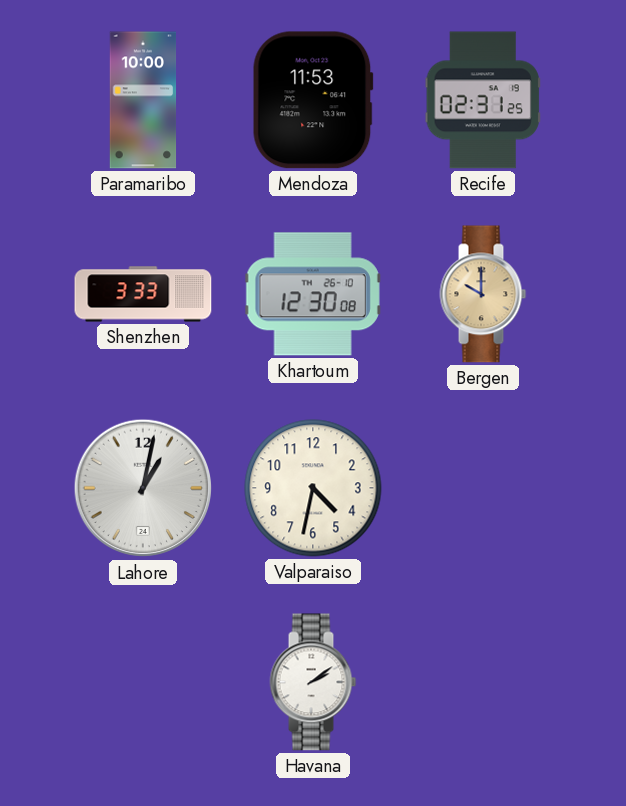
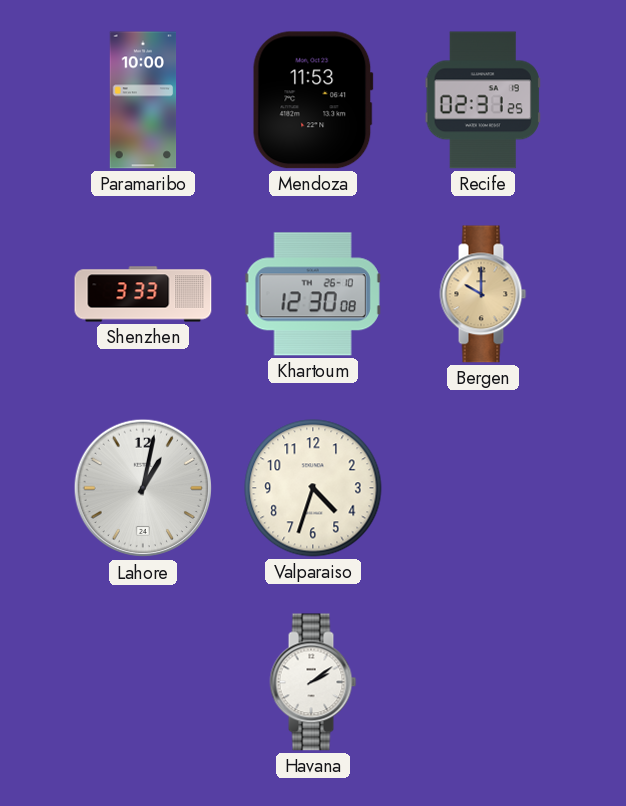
Valparaiso: 4:32 -> 4:33
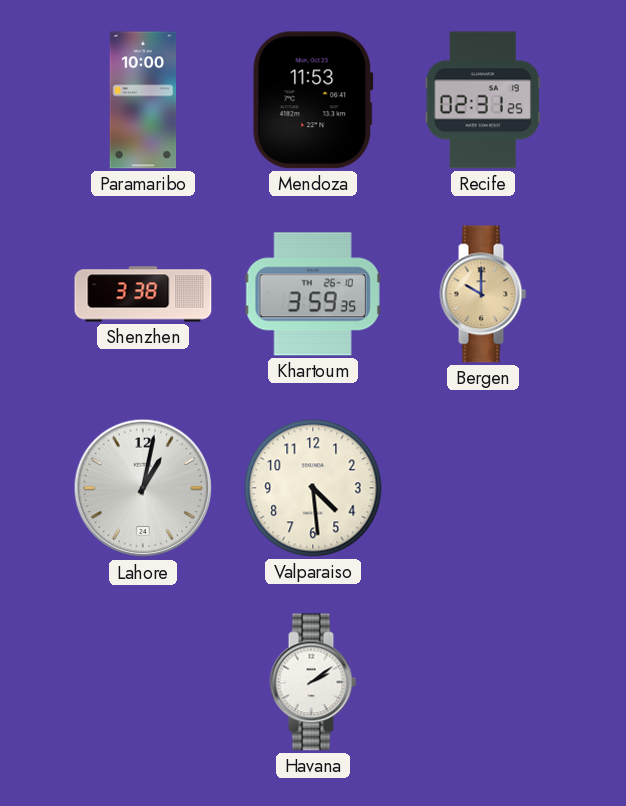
Shenzhen: 3:33 -> 3:38
Khartoum: 12:30 -> 3:59
Valparaiso: 4:33 -> 4:29
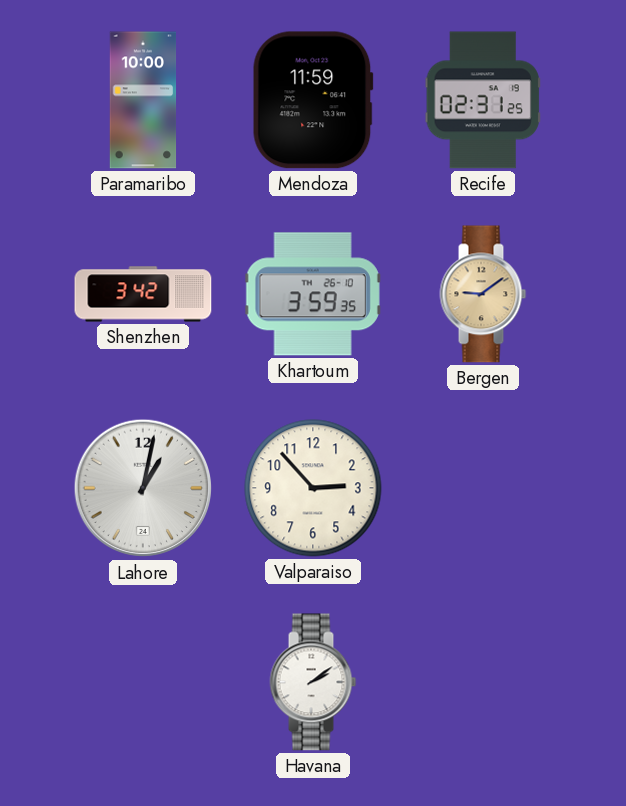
Mendoza: 11:53 -> 11:59
Shenzhen: 3:38 -> 3:42
Bergen: 10:00 -> 9:09
Valparaiso: 4:29 -> 2:53
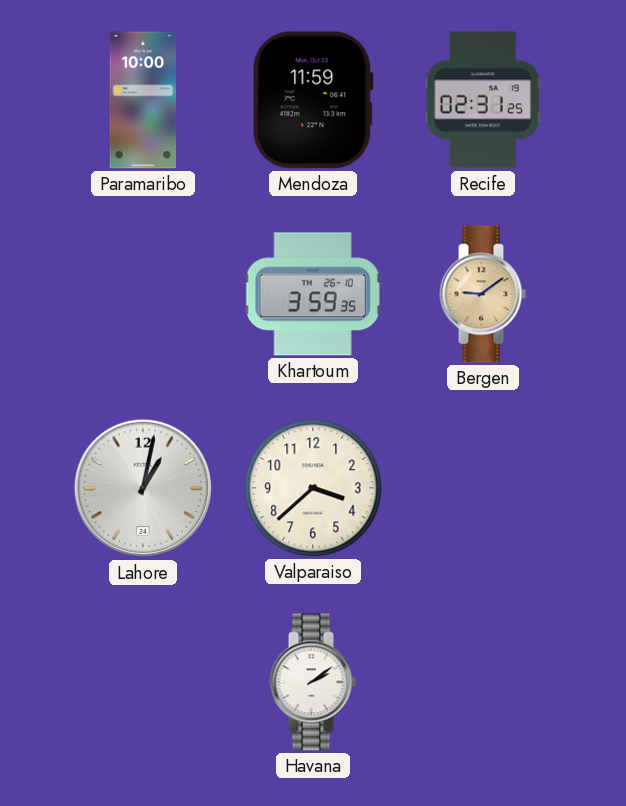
Shenzhen: 3:42 -> none
Valparaiso: 2:53 -> 3:38
